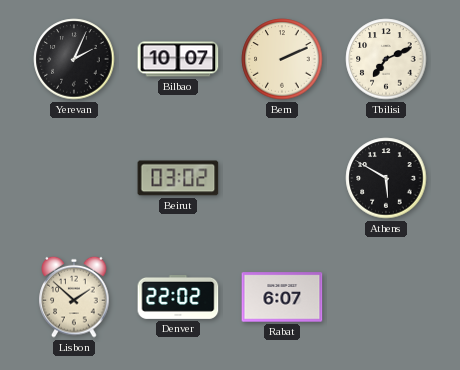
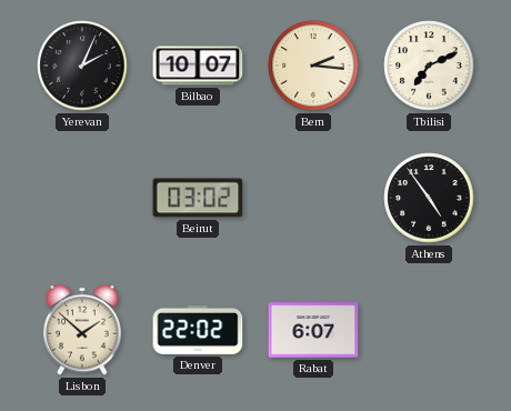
Bern: 2:11 -> 2:16
Athens: 5:50 -> 4:54
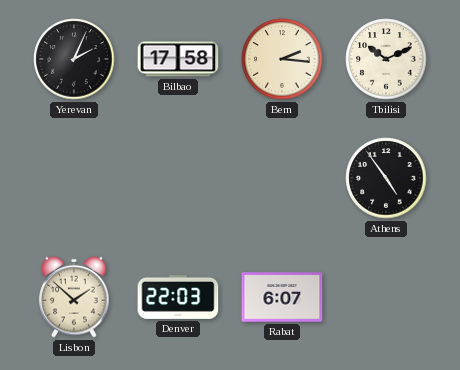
Bilbao: 10:07 -> 17:58
Tbilisi: 7:11 -> 10:11
Beirut: 03:02 -> none
Denver: 22:02 -> 22:03
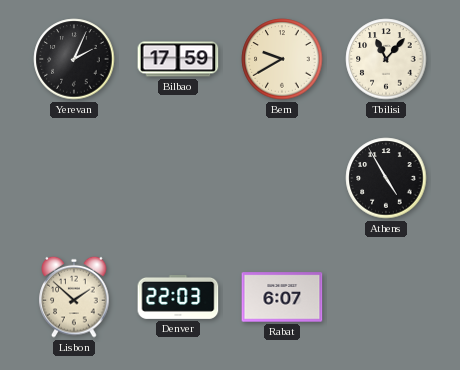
Bilbao: 17:58 -> 17:59
Bern: 2:16 -> 9:40
Tbilisi: 10:11 -> 11:07
Athens: 4:54 -> 4:55
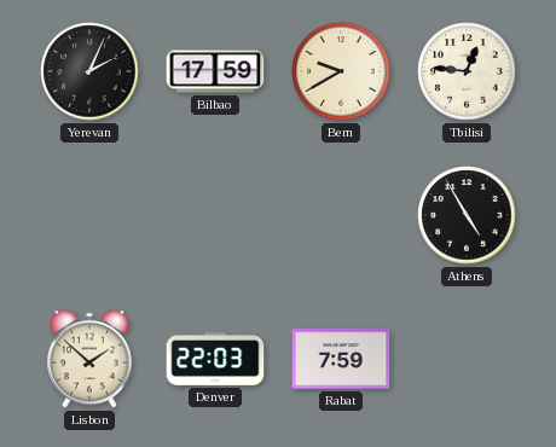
Tbilisi: 11:07 -> 12:46
Rabat: 6:07 -> 7:59
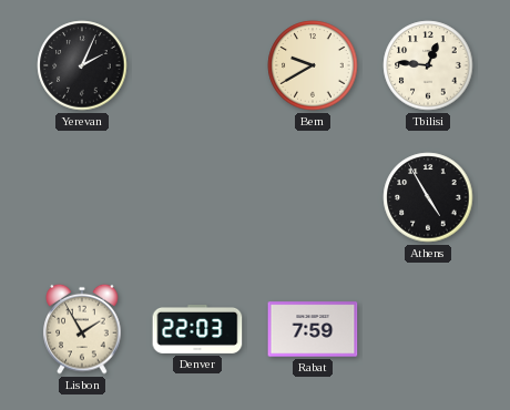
Bilbao: 17:59 -> none
Lisbon: 1:52 -> 1:55
